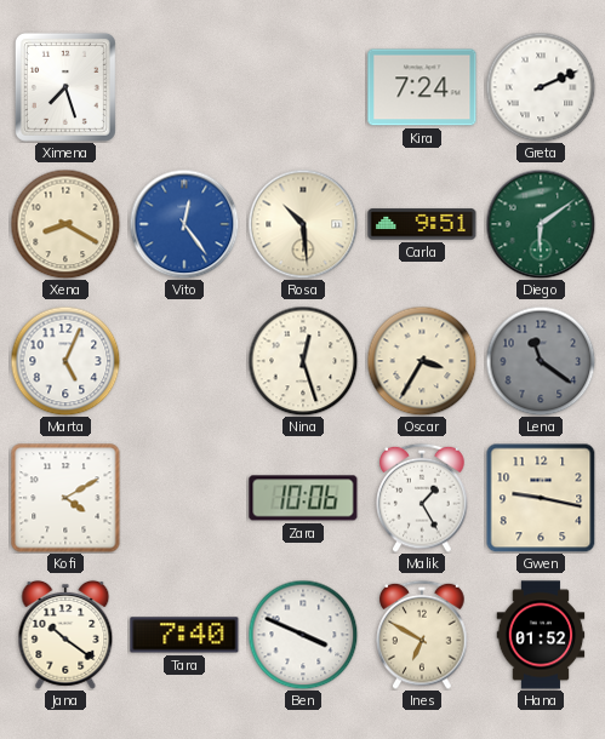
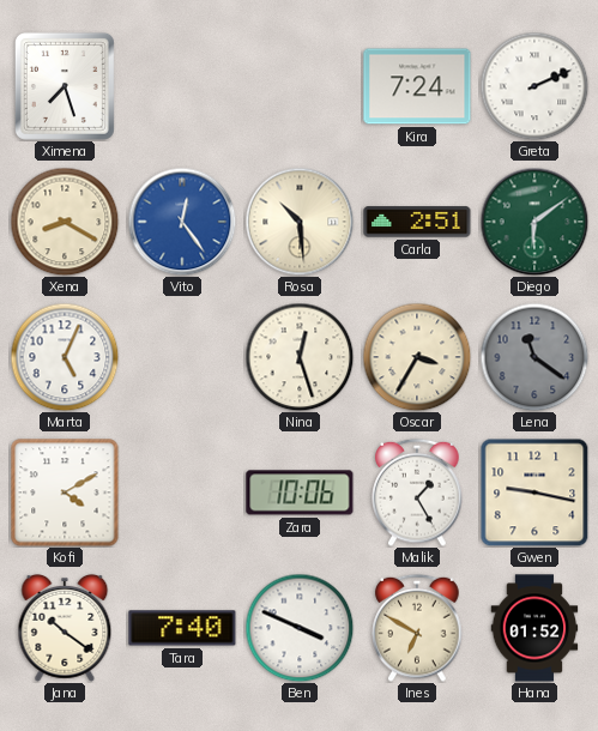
Carla: 9:51 -> 2:51
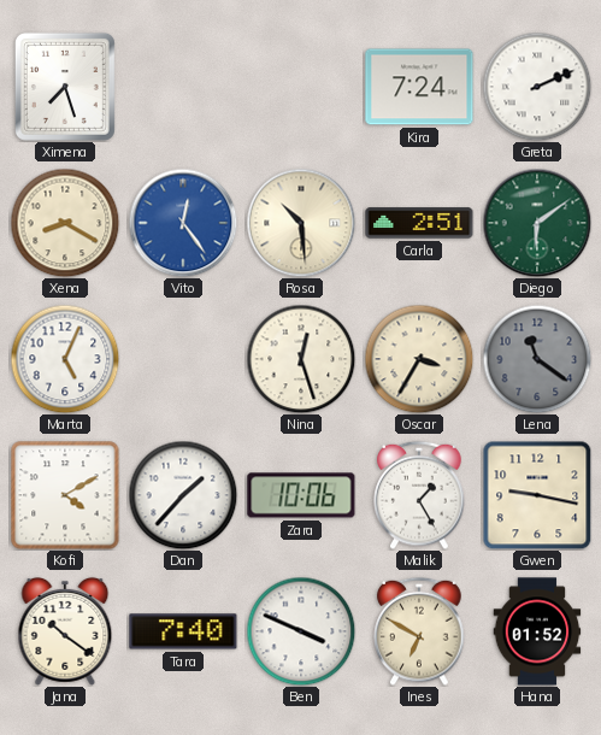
Dan: none -> 1:37
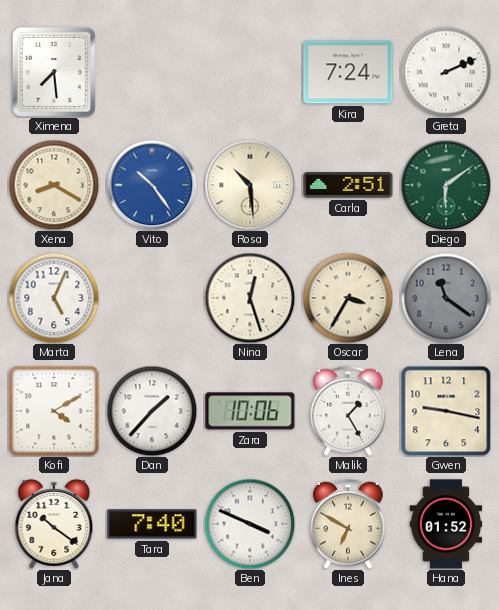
Ximena: 7:27 -> 7:29
Vito: 12:24 -> 10:24
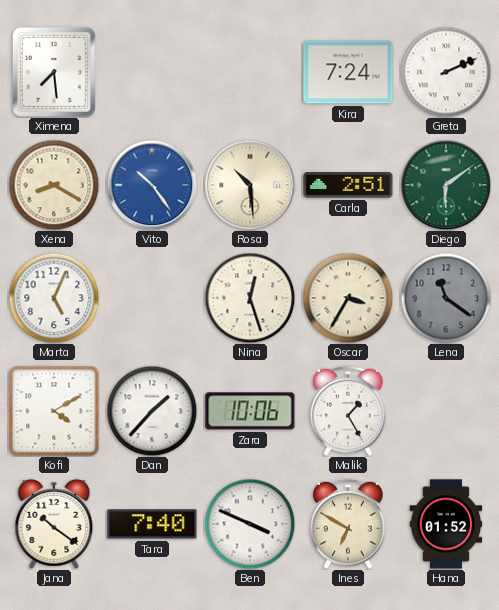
Gwen: 9:17 -> none
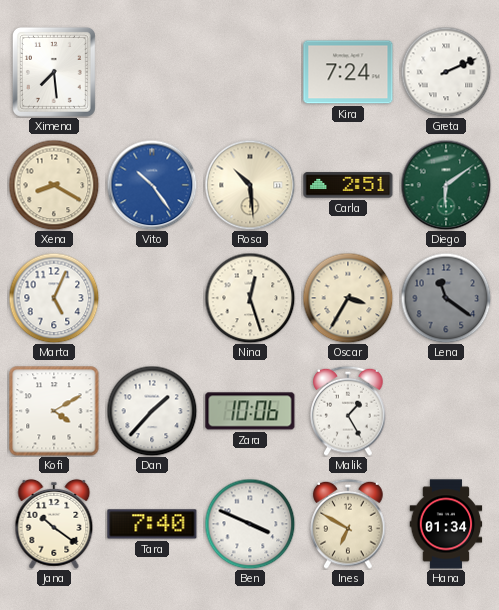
Hana: 01:52 -> 01:34
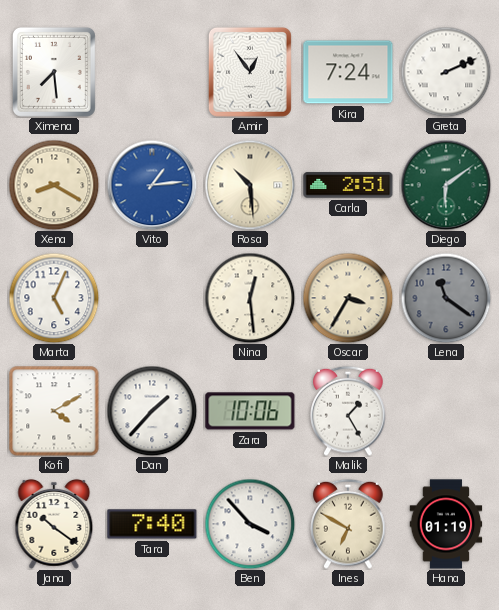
Amir: none -> 12:54
Vito: 10:24 -> 1:14
Nina: 12:27 -> 12:29
Ben: 3:49 -> 3:53
Hana: 01:34 -> 01:19
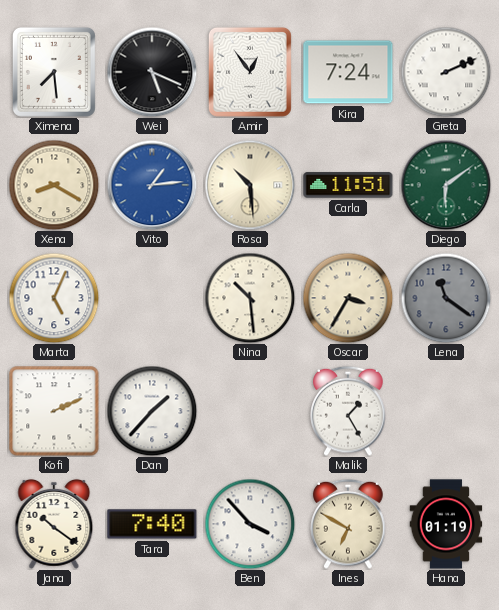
Wei: none -> 5:19
Carla: 2:51 -> 11:51
Nina: 12:29 -> 10:29
Kofi: 4:10 -> 2:11
Zara: 10:06 -> none
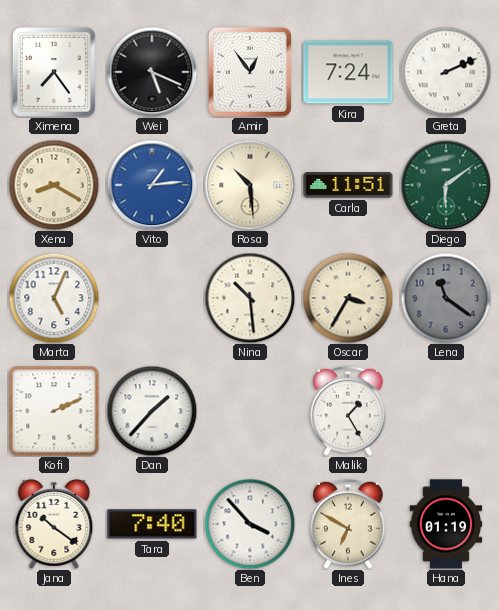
Ximena: 7:29 -> 7:24
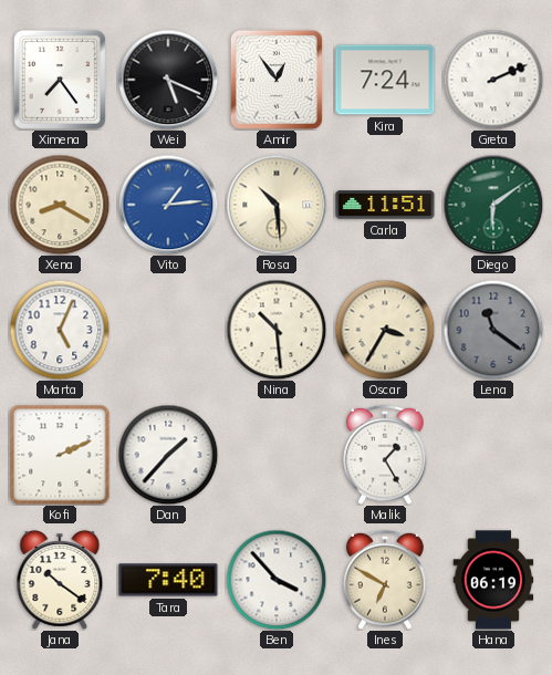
Hana: 01:19 -> 06:19
